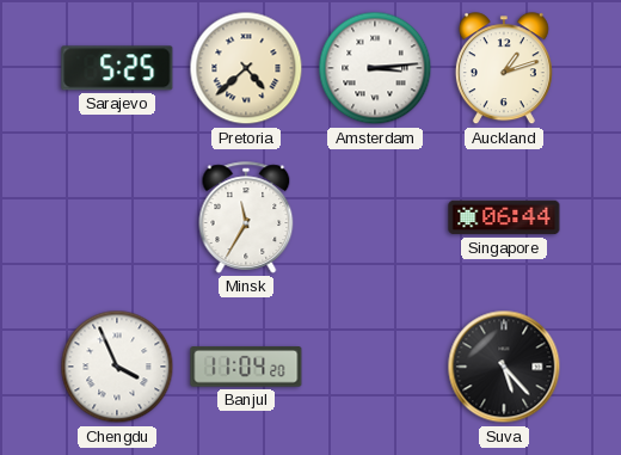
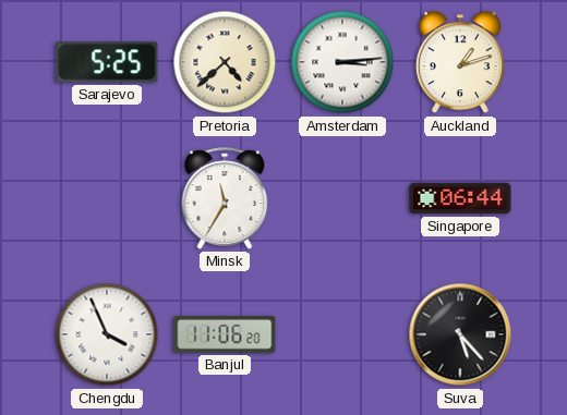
Banjul: 11:04 -> 11:06
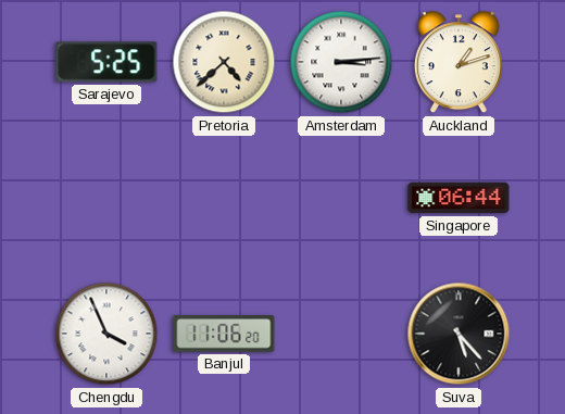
Minsk: 11:35 -> none
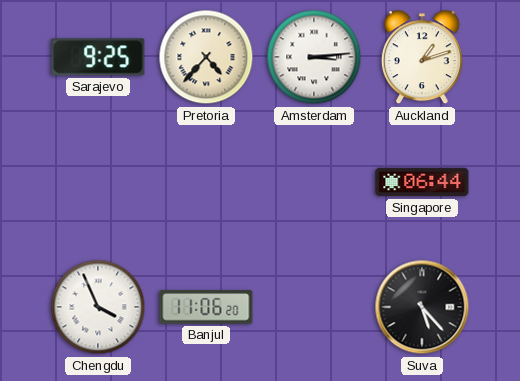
Sarajevo: 5:25 -> 9:25
Pretoria: 4:38 -> 4:37
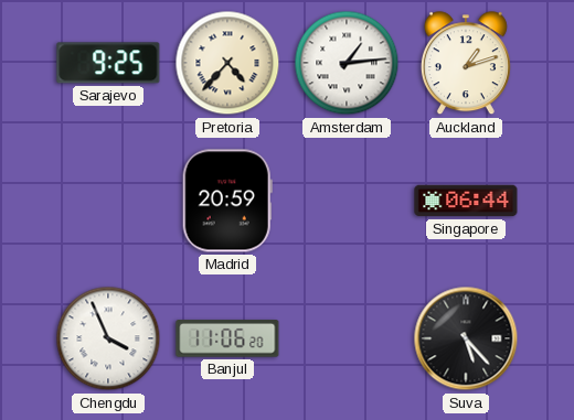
Amsterdam: 3:14 -> 1:14
Madrid: none -> 20:59
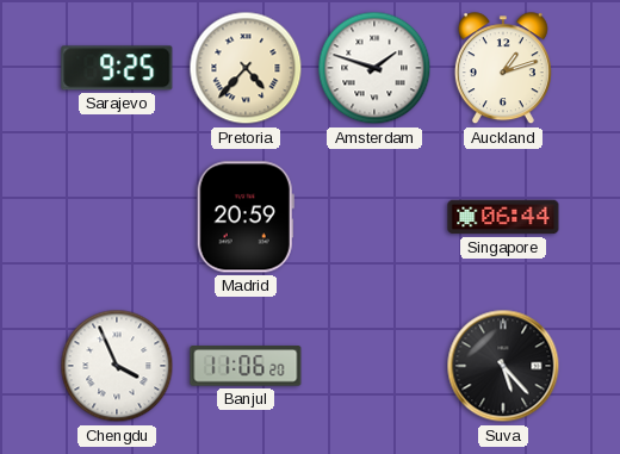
Amsterdam: 1:14 -> 1:48
